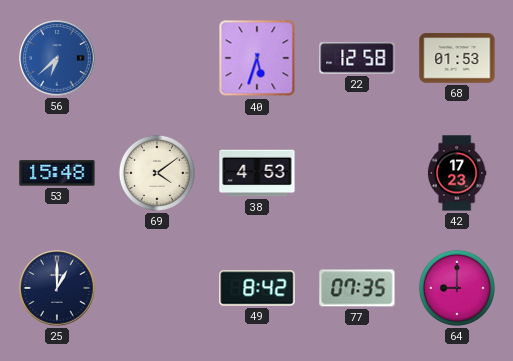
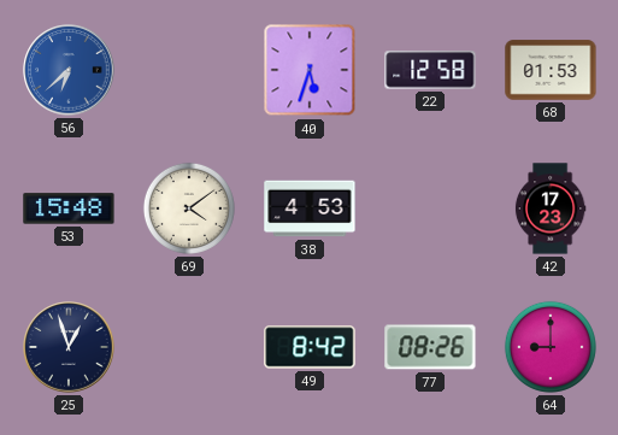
25: 1:00 -> 12:57
77: 07:35 -> 08:26
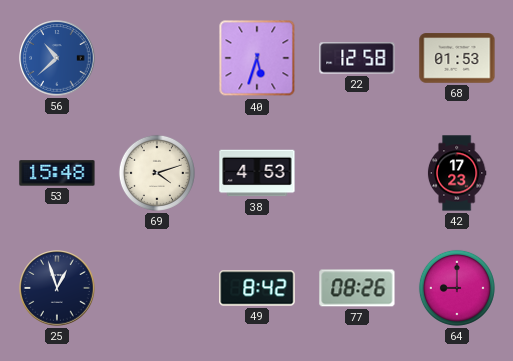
56: 6:38 -> 10:38
69: 4:09 -> 4:12
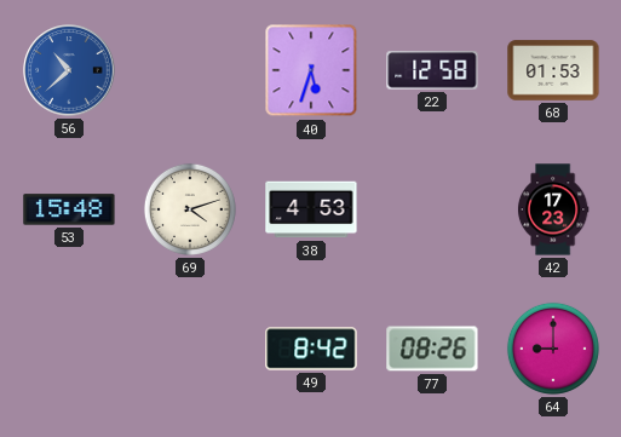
25: 12:57 -> none
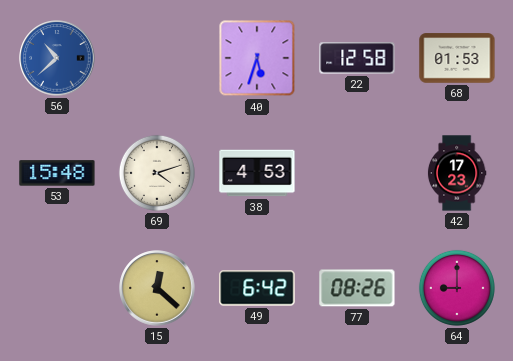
15: none -> 12:22
49: 8:42 -> 6:42
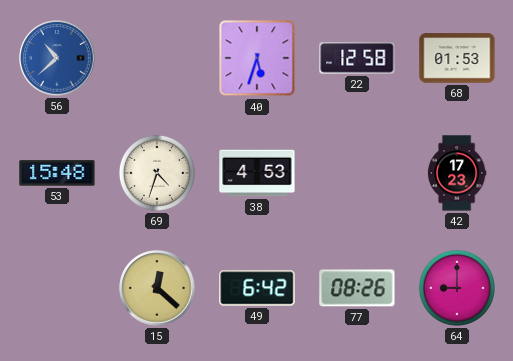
69: 4:12 -> 4:33
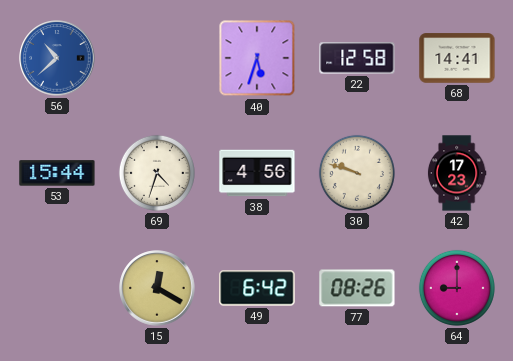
68: 01:53 -> 14:41
53: 15:48 -> 15:44
38: 4:53 -> 4:56
30: none -> 9:48
15: 12:22 -> 12:20
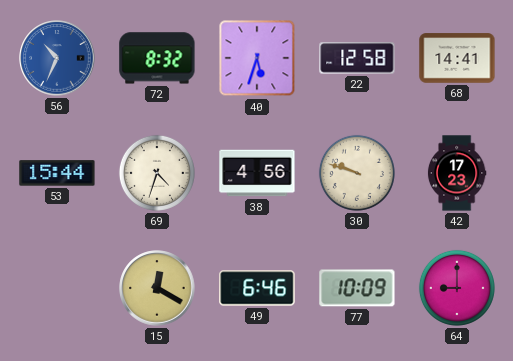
56: 10:38 -> 10:34
72: none -> 8:32
49: 6:42 -> 6:46
77: 08:26 -> 10:09
